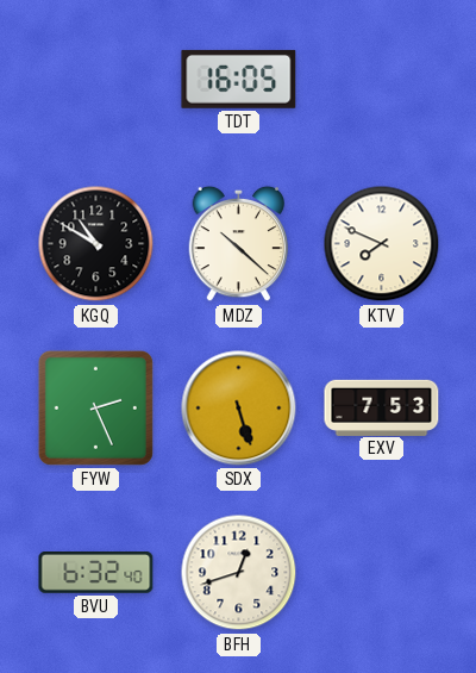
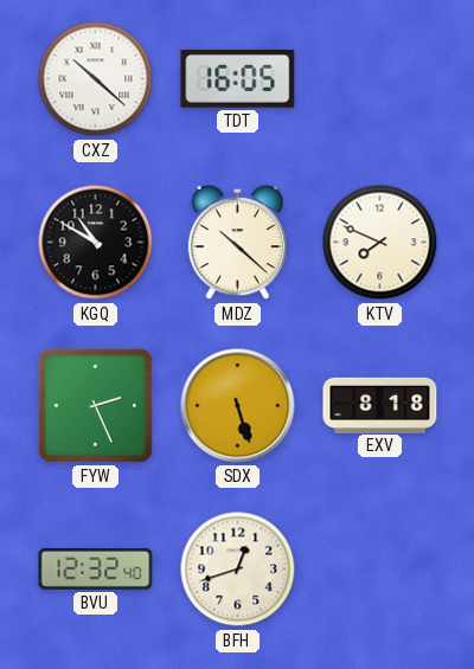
CXZ: none -> 10:22
EXV: 7:53 -> 8:18
BVU: 6:32 -> 12:32
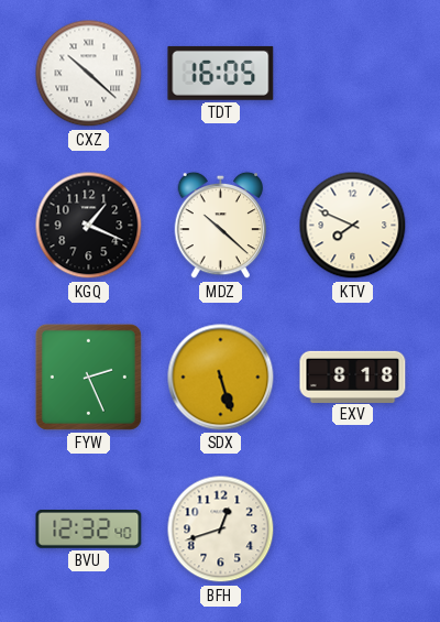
KGQ: 10:50 -> 1:19
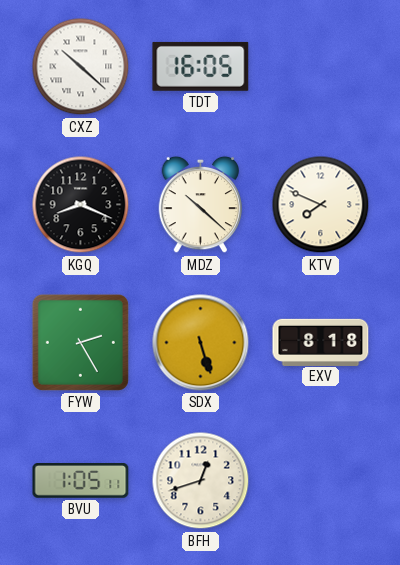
KGQ: 1:19 -> 8:19
FYW: 2:26 -> 2:25
BVU: 12:32 -> 1:05
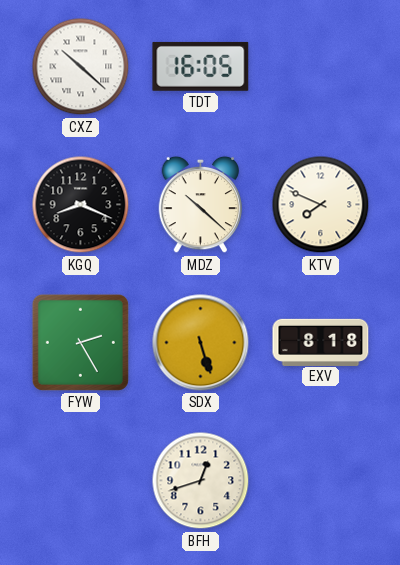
BVU: 1:05 -> none
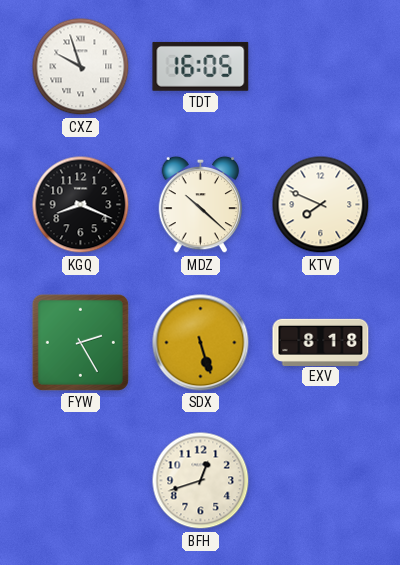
CXZ: 10:22 -> 9:57
